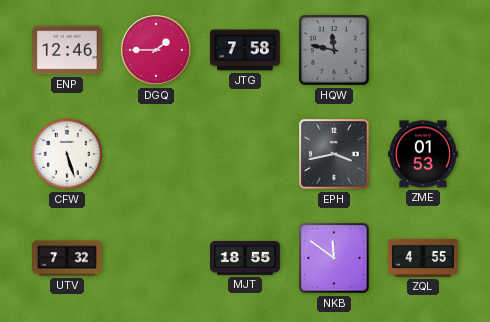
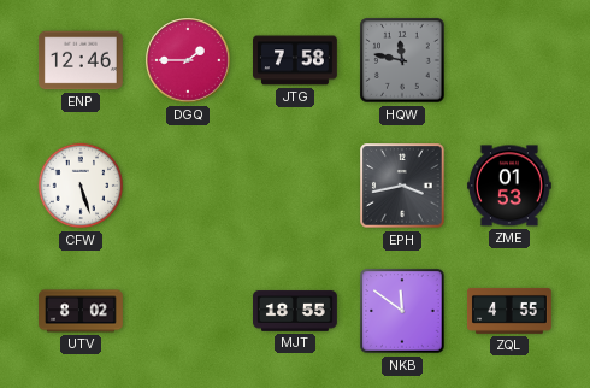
UTV: 7:32 -> 8:02
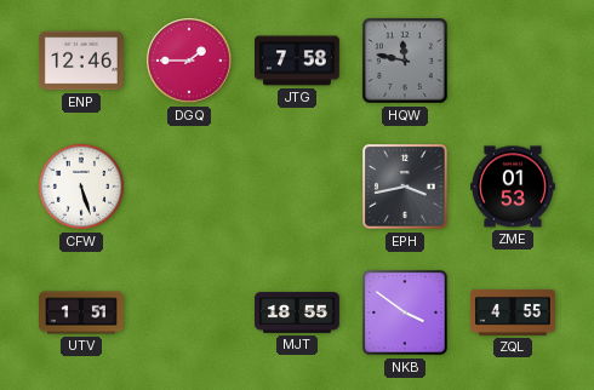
UTV: 8:02 -> 1:51
NKB: 11:51 -> 3:51
